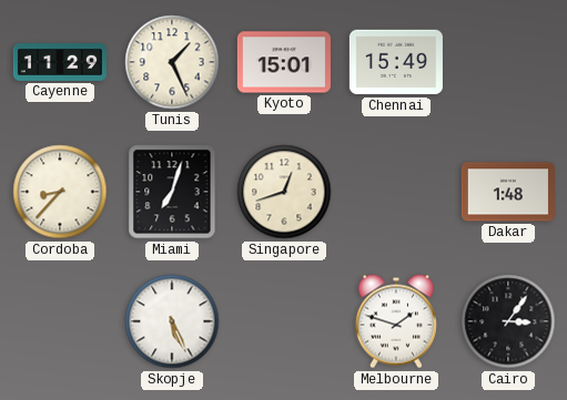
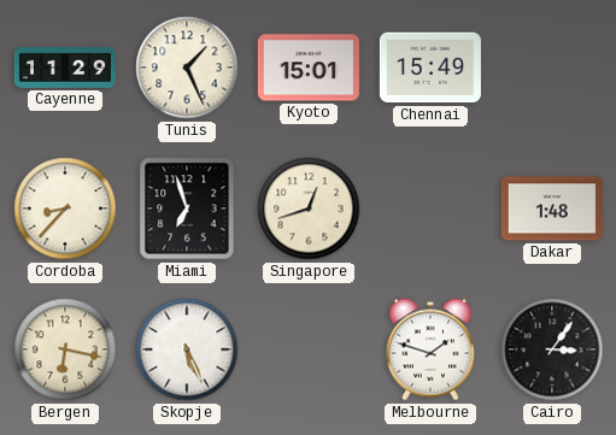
Miami: 7:03 -> 6:57
Bergen: none -> 6:17
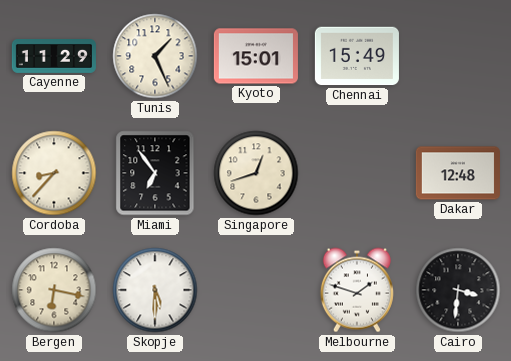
Miami: 6:57 -> 6:54
Dakar: 1:48 -> 12:48
Skopje: 5:26 -> 5:30
Cairo: 3:06 -> 3:31
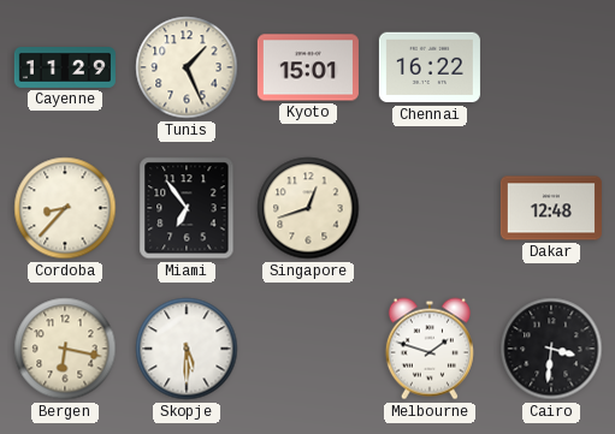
Chennai: 15:49 -> 16:22
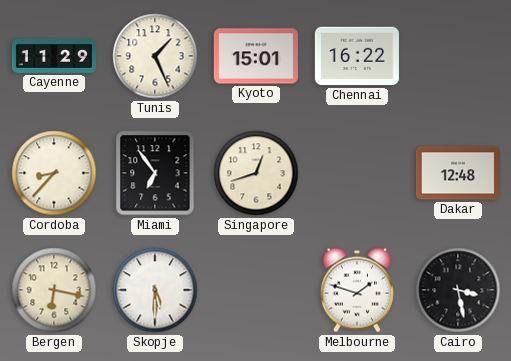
Cairo: 3:31 -> 3:28
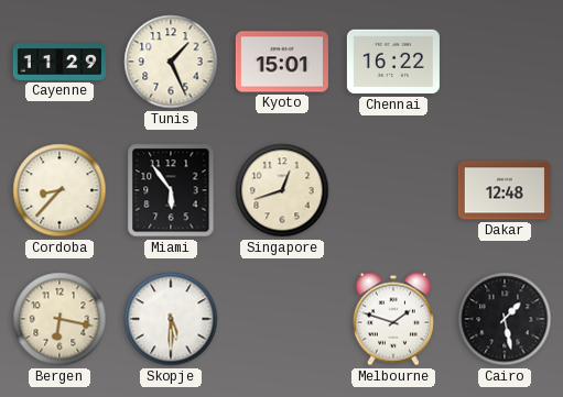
Miami: 6:54 -> 5:54
Cairo: 3:28 -> 1:28
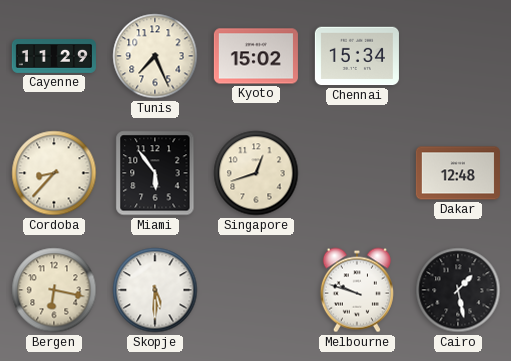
Tunis: 1:26 -> 7:26
Kyoto: 15:01 -> 15:02
Chennai: 16:22 -> 15:34
Melbourne: 1:48 -> 9:48
